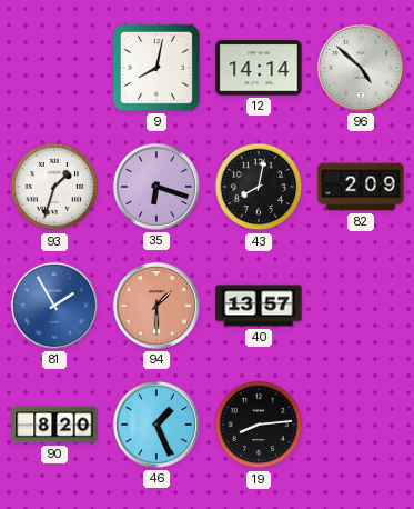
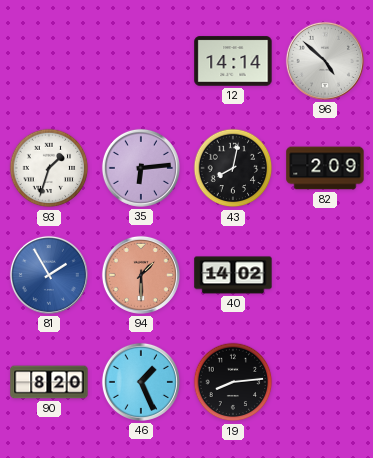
9: 8:02 -> none
35: 6:18 -> 6:14
40: 13:57 -> 14:02
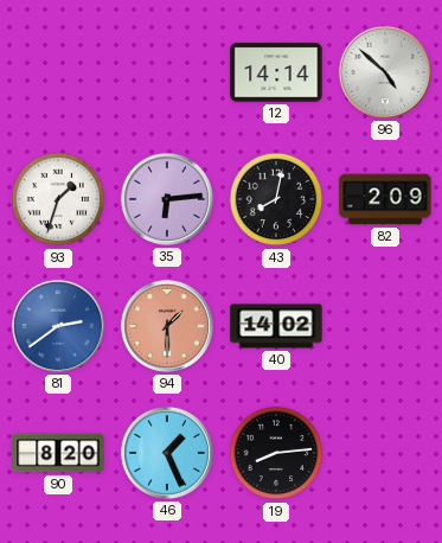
81: 1:55 -> 2:39
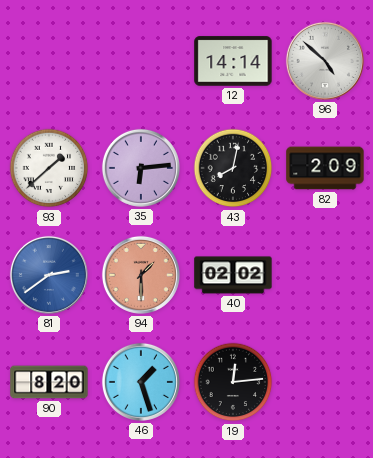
93: 1:33 -> 1:38
40: 14:02 -> 02:02
46: 1:26 -> 1:27
19: 8:14 -> 12:14
